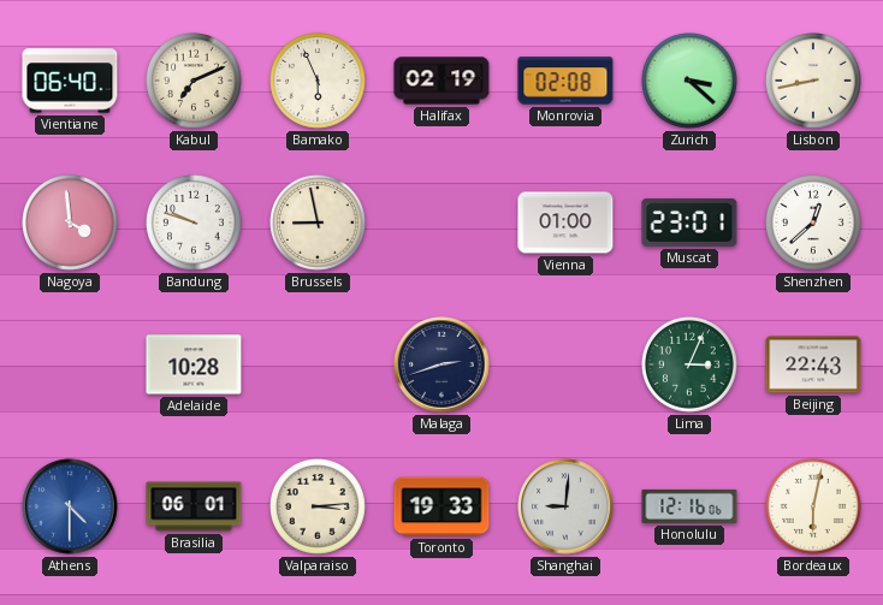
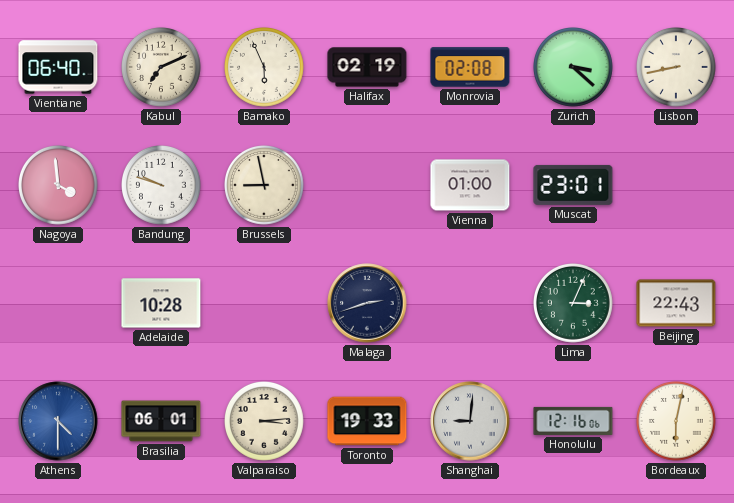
Shenzhen: 12:38 -> none
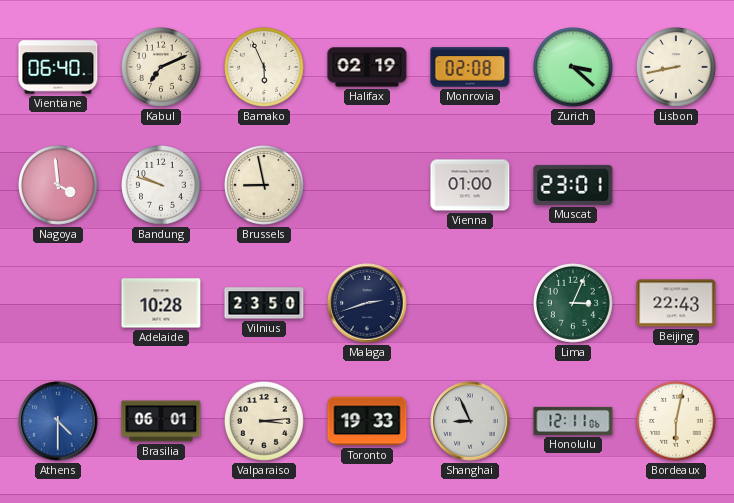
Vilnius: none -> 23:50
Shanghai: 9:01 -> 8:56
Honolulu: 12:16 -> 12:11
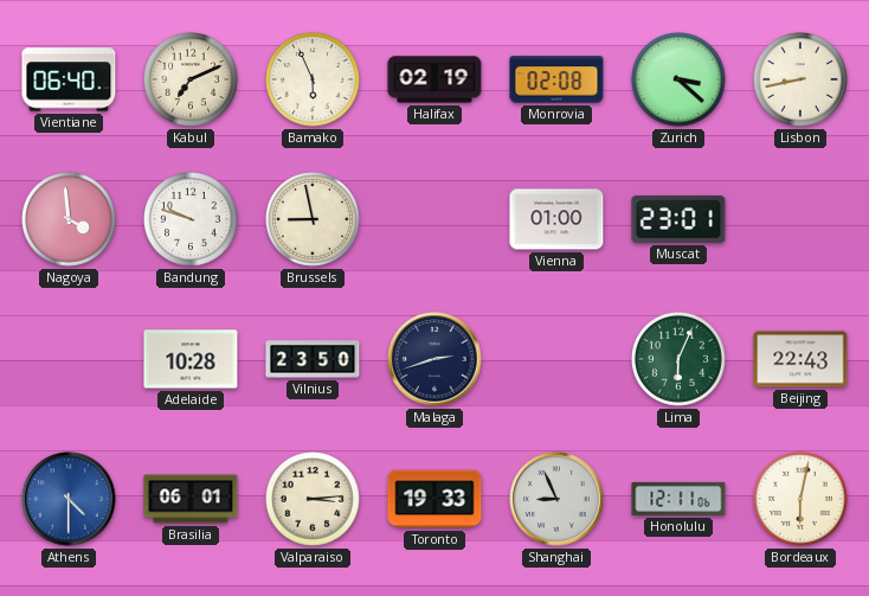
Lima: 3:04 -> 6:04
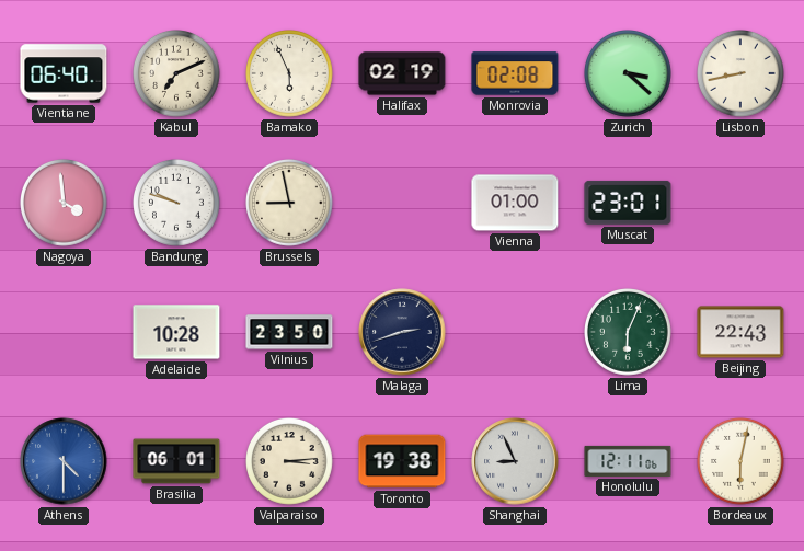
Toronto: 19:33 -> 19:38
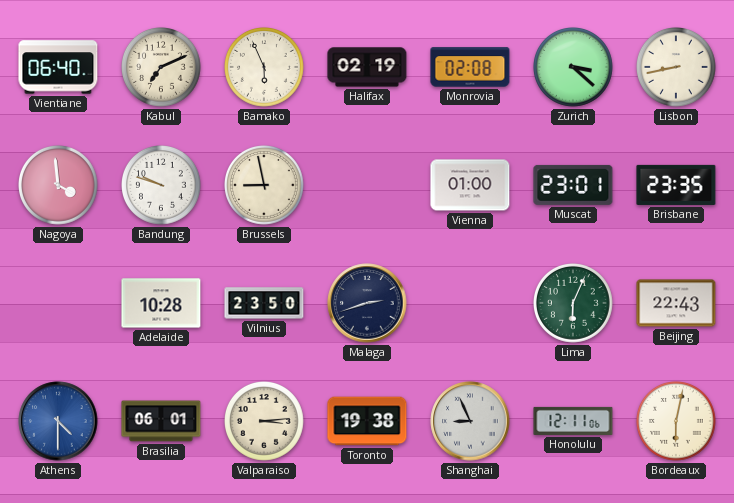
Brisbane: none -> 23:35
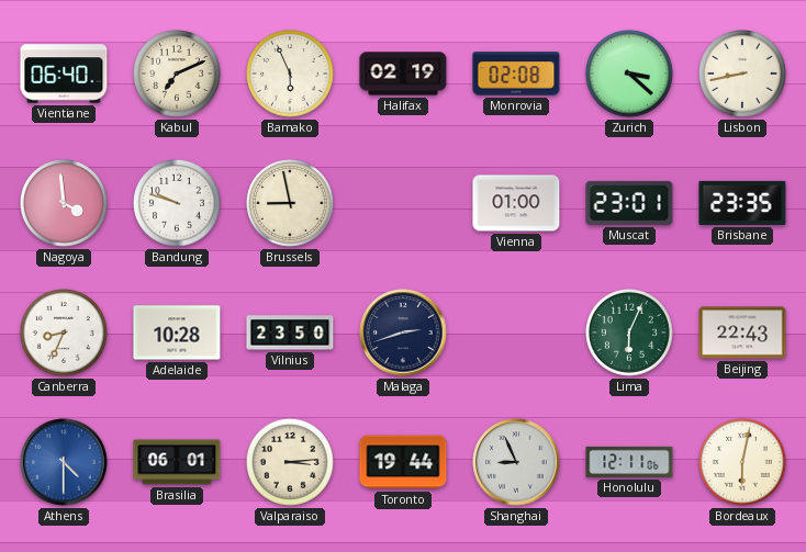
Canberra: none -> 8:34
Toronto: 19:38 -> 19:44
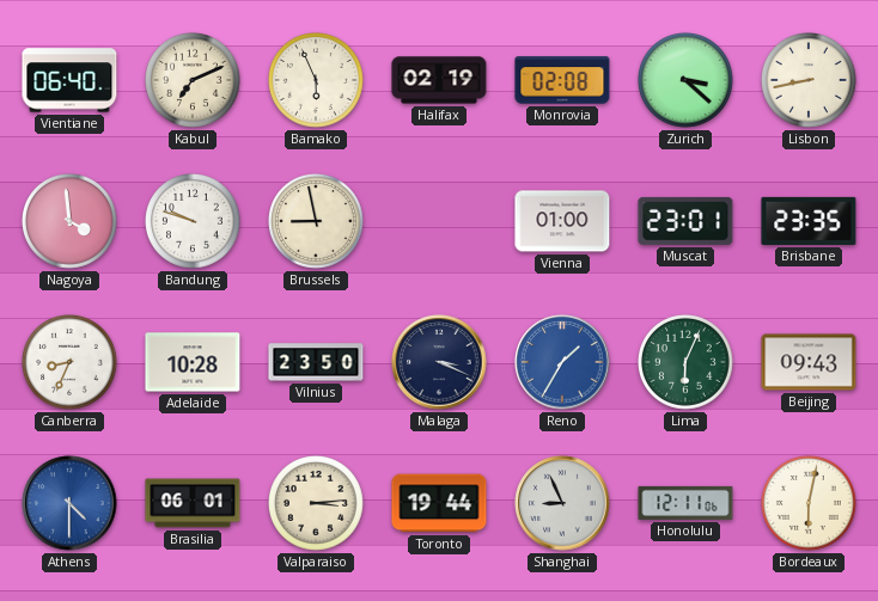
Malaga: 2:42 -> 3:19
Reno: none -> 1:35
Beijing: 22:43 -> 09:43
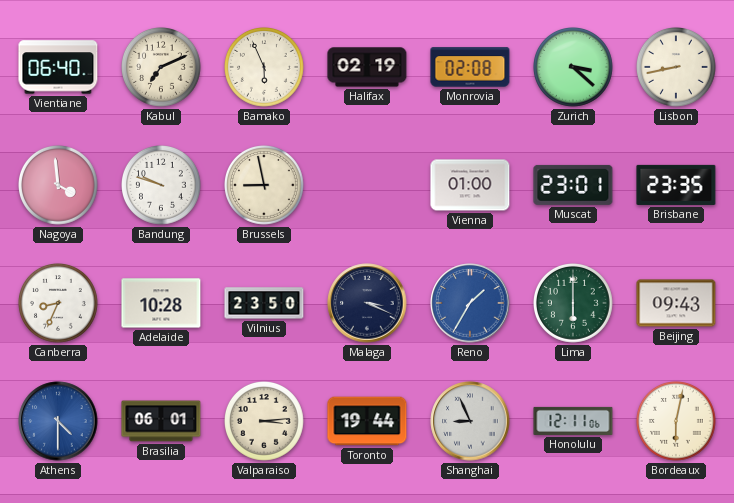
Lima: 6:04 -> 6:00
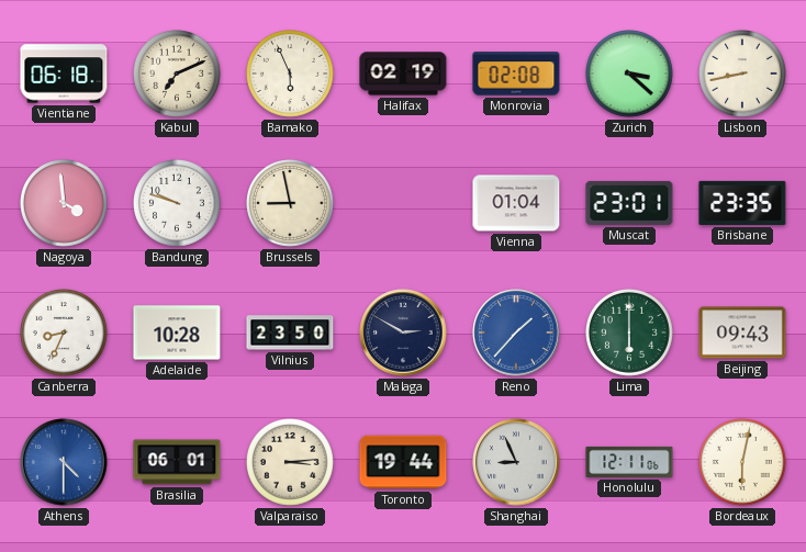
Vientiane: 06:40 -> 06:18
Vienna: 01:00 -> 01:04
Malaga: 3:19 -> 2:50
Reno: 1:35 -> 1:37
